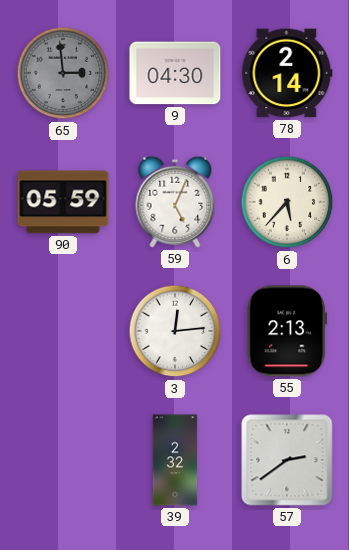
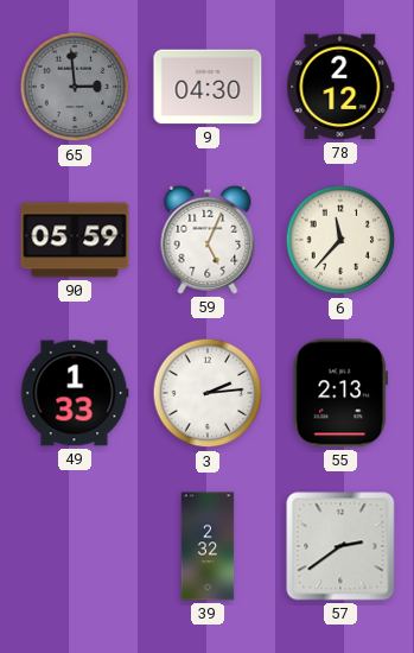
78: 2:14 -> 2:12
6: 5:37 -> 11:37
49: none -> 1:33
3: 12:14 -> 2:14
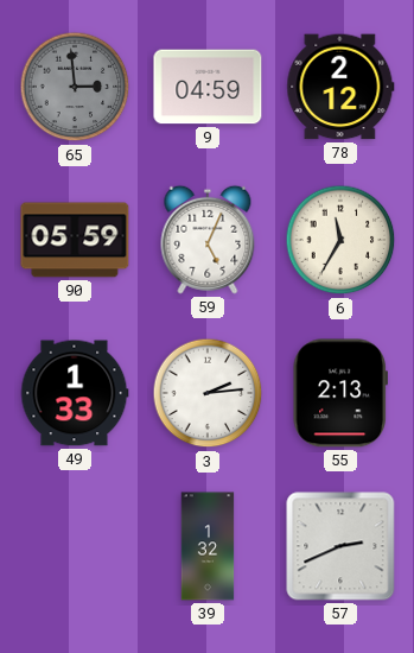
9: 04:30 -> 04:59
6: 11:37 -> 11:35
39: 2:32 -> 1:32
57: 2:39 -> 2:41
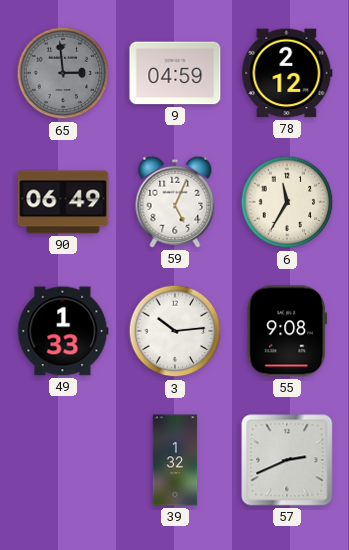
90: 05:59 -> 06:49
3: 2:14 -> 10:14
55: 2:13 -> 9:08
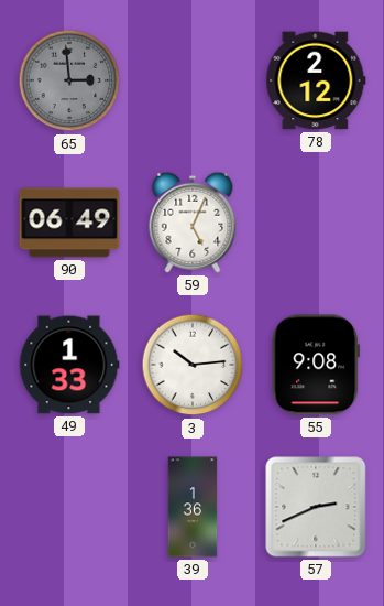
9: 04:59 -> none
6: 11:35 -> none
39: 1:32 -> 1:36
